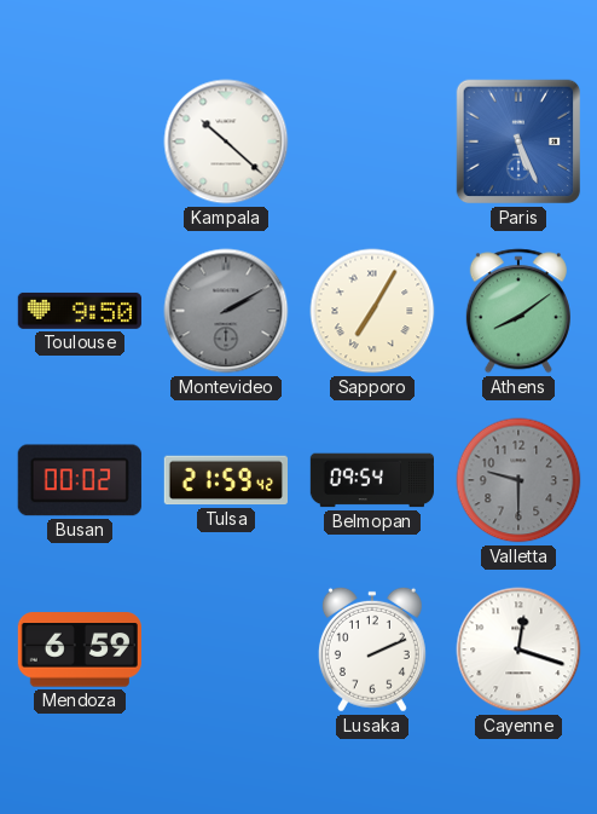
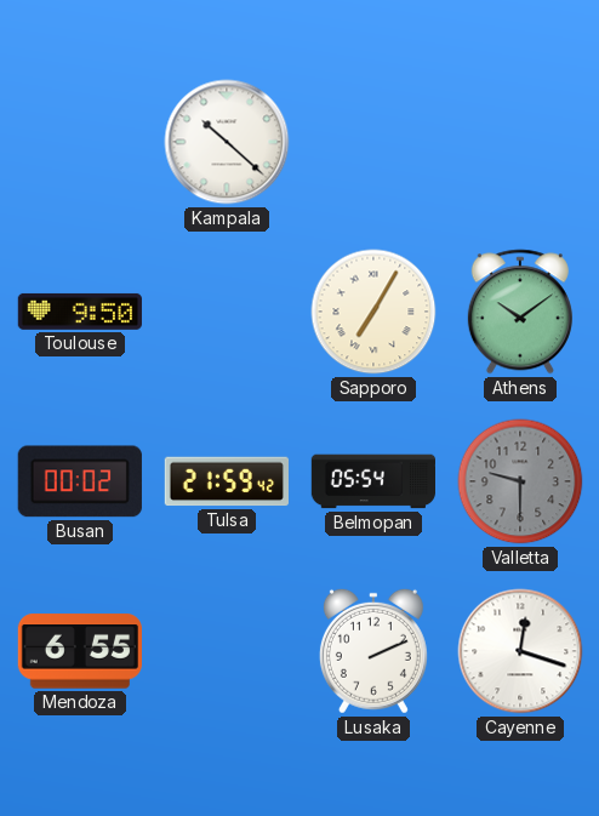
Paris: 5:26 -> none
Montevideo: 2:10 -> none
Athens: 8:09 -> 10:09
Belmopan: 09:54 -> 05:54
Mendoza: 6:59 -> 6:55
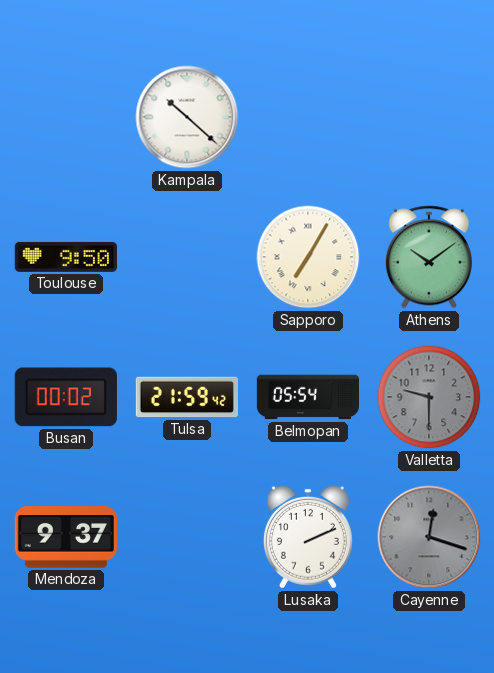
Mendoza: 6:55 -> 9:37
Cayenne dial: white -> grey
